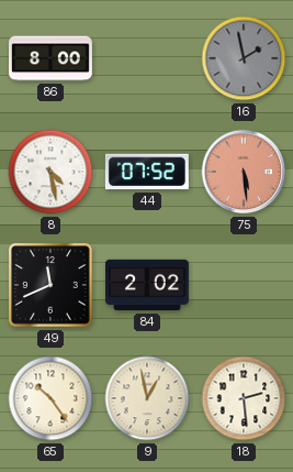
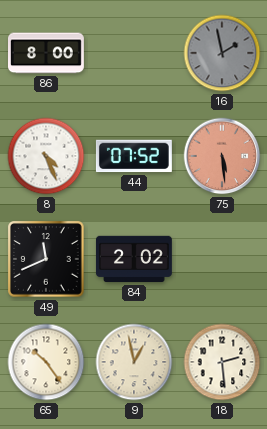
8: 4:28 -> 4:26
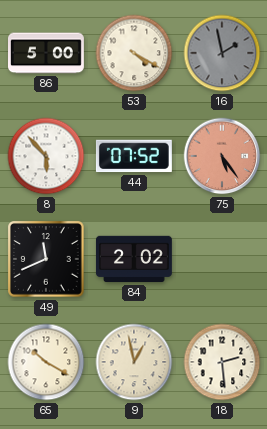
86: 8:00 -> 5:00
53: none -> 4:20
8: 4:26 -> 5:53
75: 5:29 -> 5:24
65: 10:24 -> 10:20
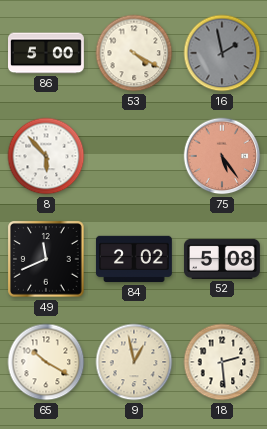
44: 07:52 -> none
52: none -> 5:08
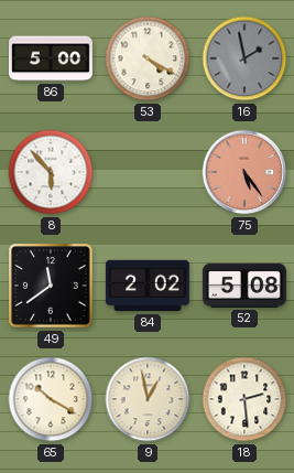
49: 11:41 -> 11:39
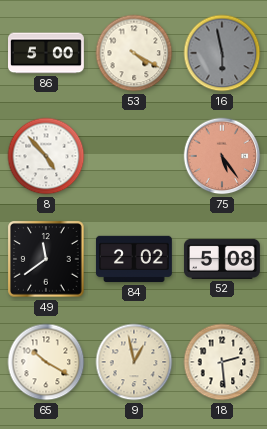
16: 1:58 -> 5:58
8: 5:53 -> 4:53
